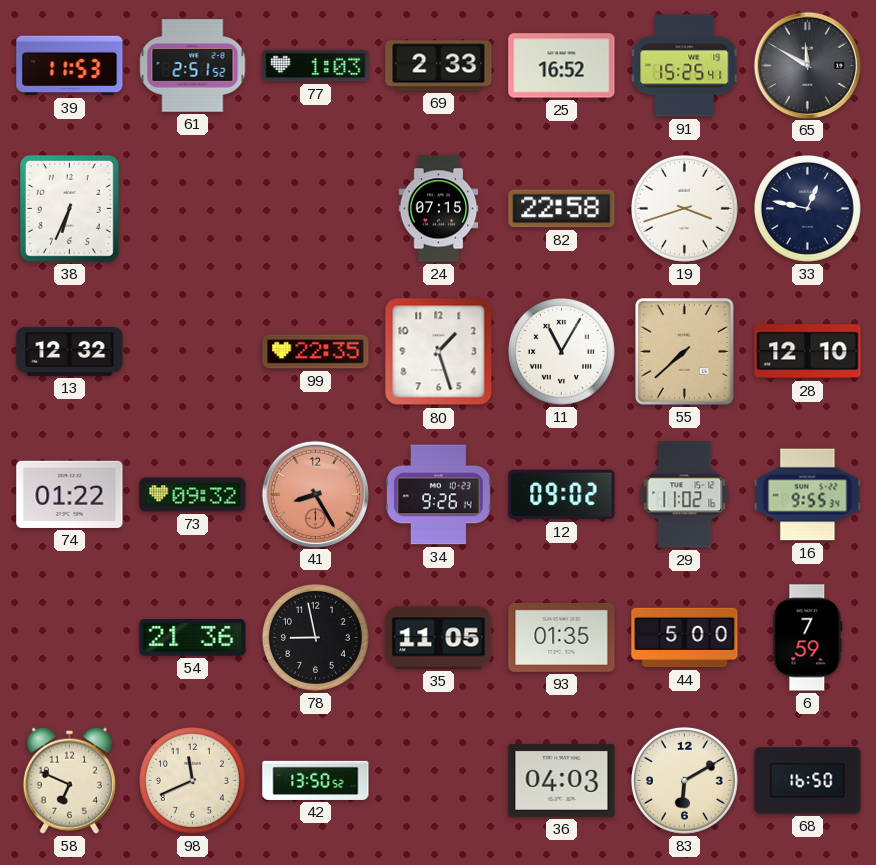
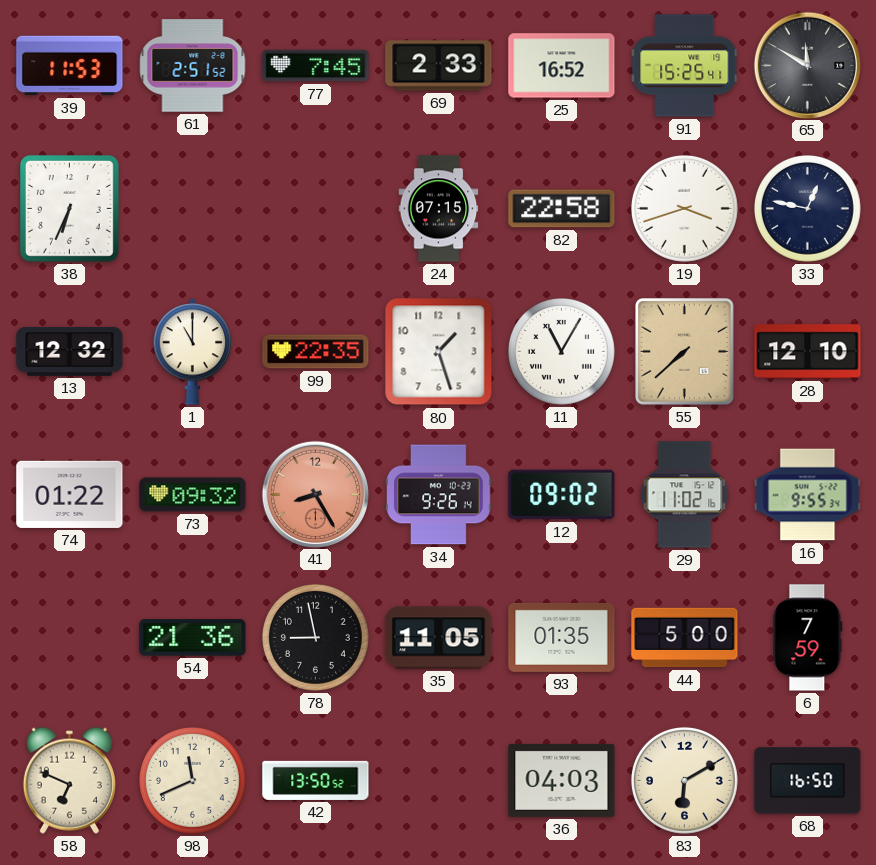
77: 1:03 -> 7:45
1: none -> 11:00
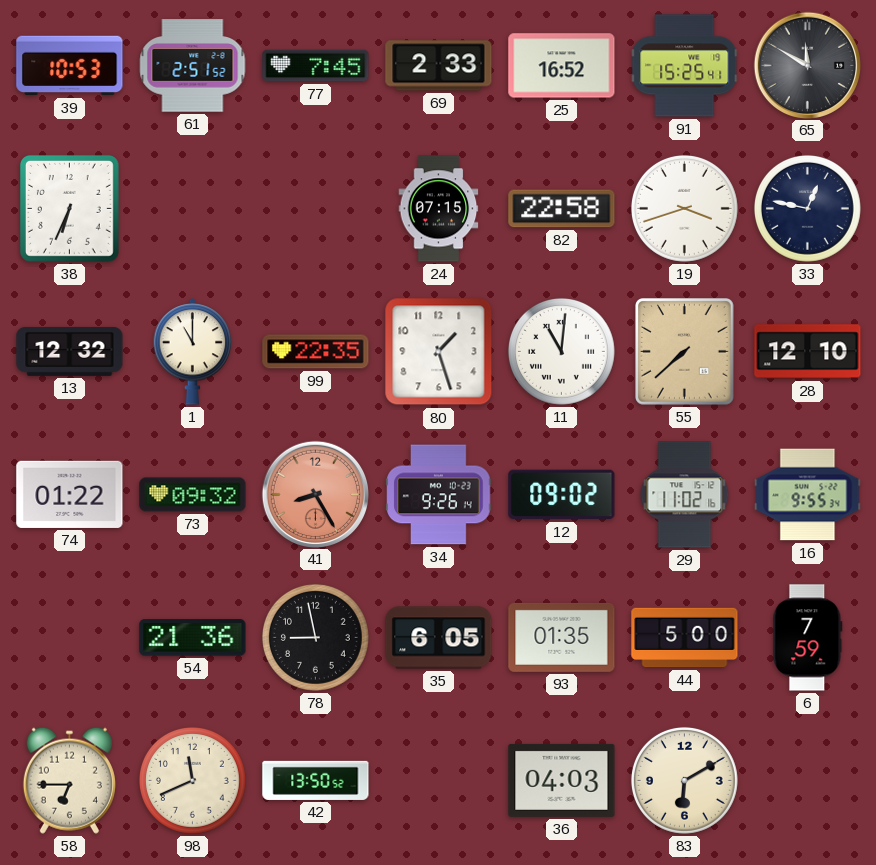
39: 11:53 -> 10:53
11: 11:05 -> 11:01
35: 11:05 -> 6:05
58: 6:49 -> 6:45
68: 16:50 -> none
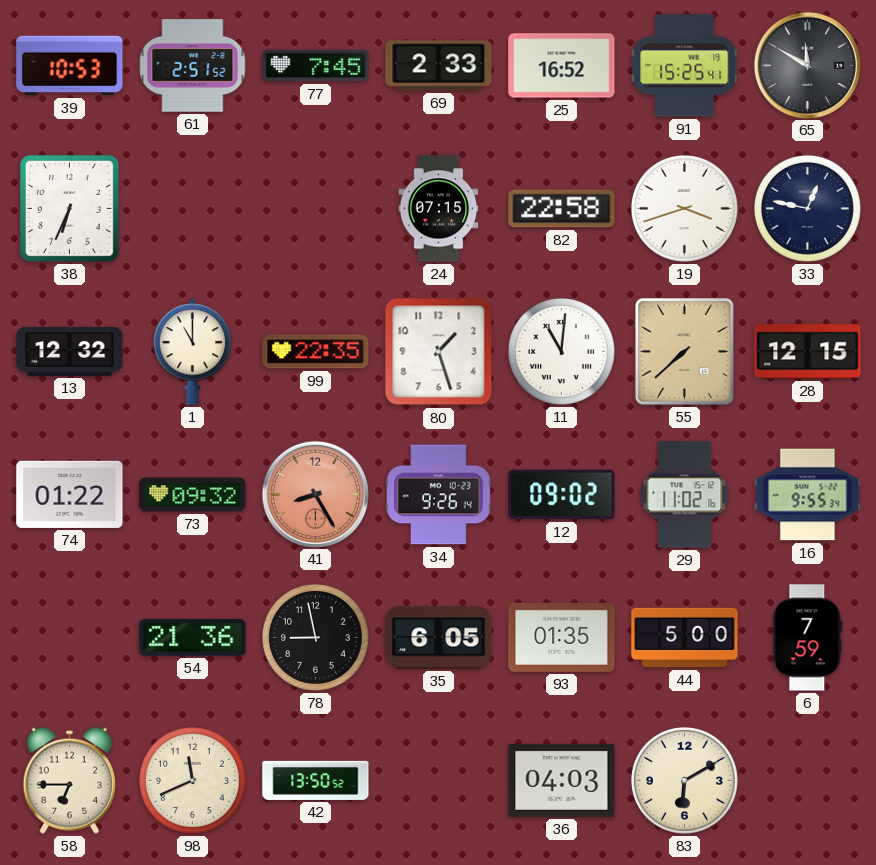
28: 12:10 -> 12:15
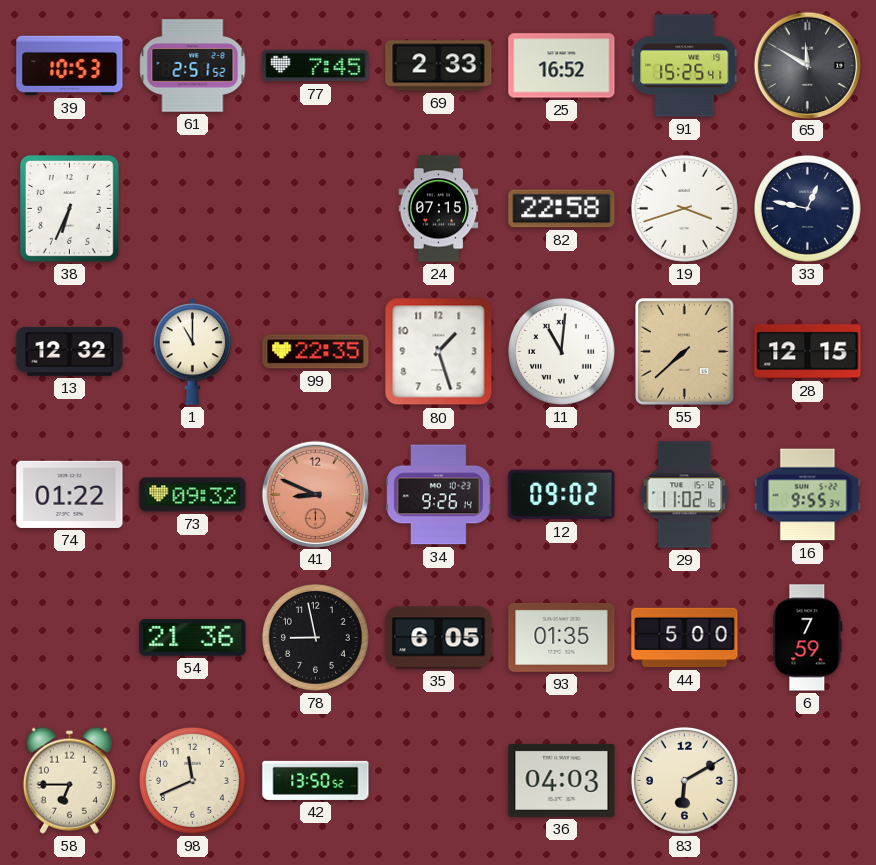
41: 8:25 -> 8:49
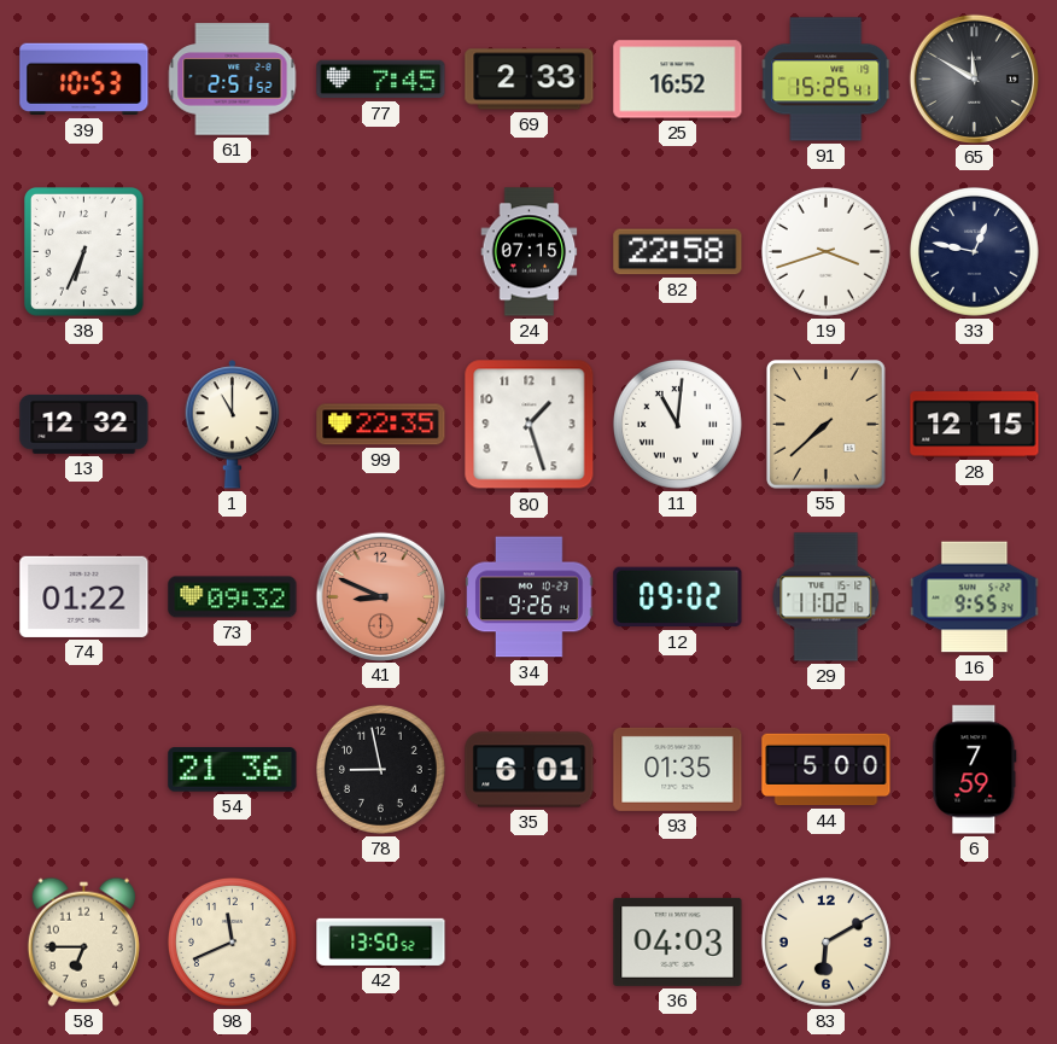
35: 6:05 -> 6:01
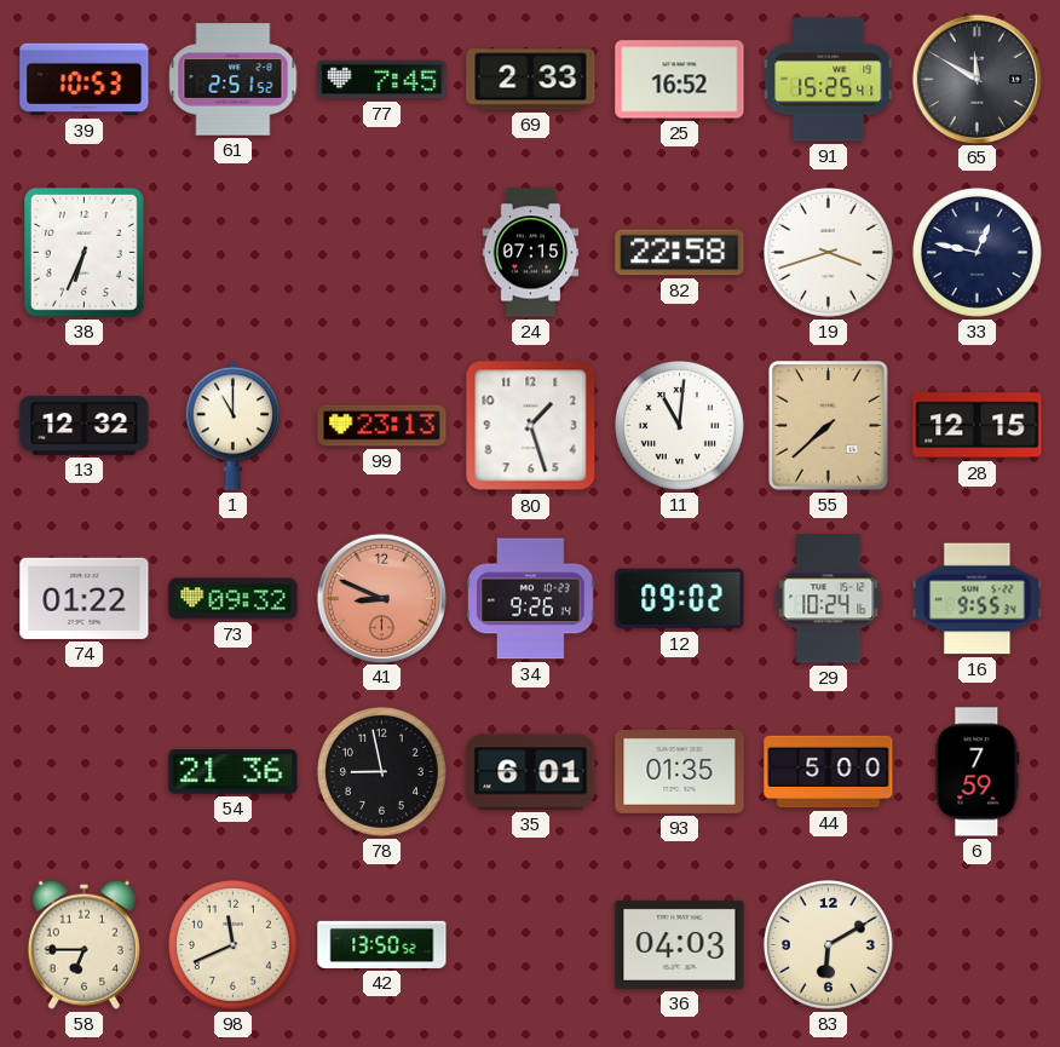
99: 22:35 -> 23:13
29: 11:02 -> 10:24
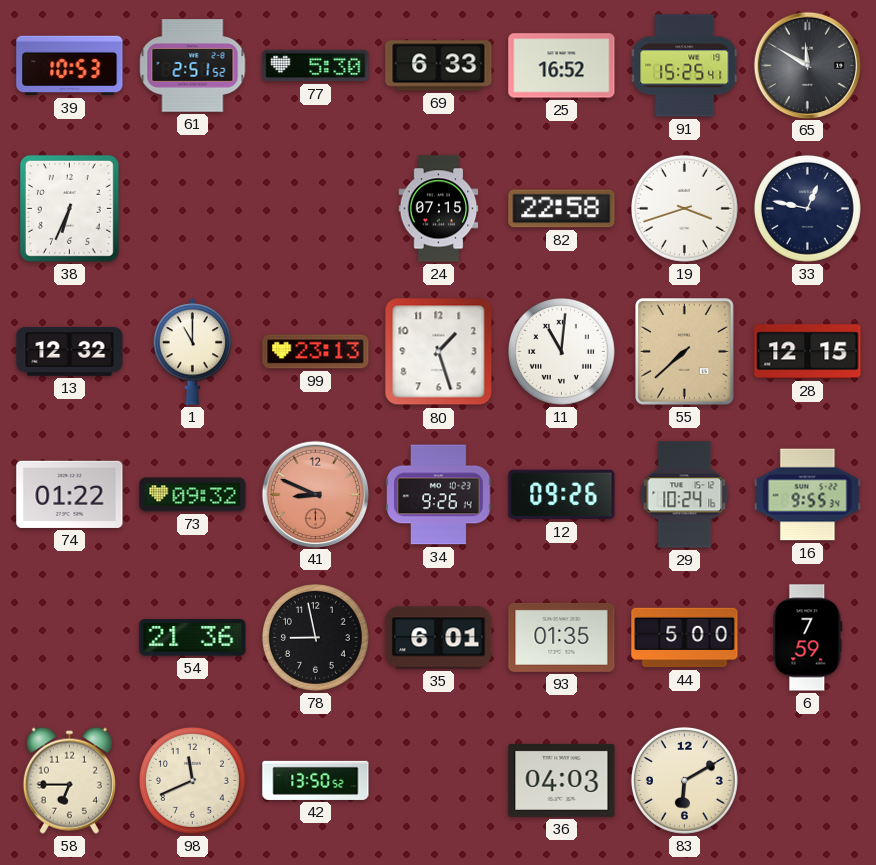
77: 7:45 -> 5:30
69: 2:33 -> 6:33
12: 09:02 -> 09:26
